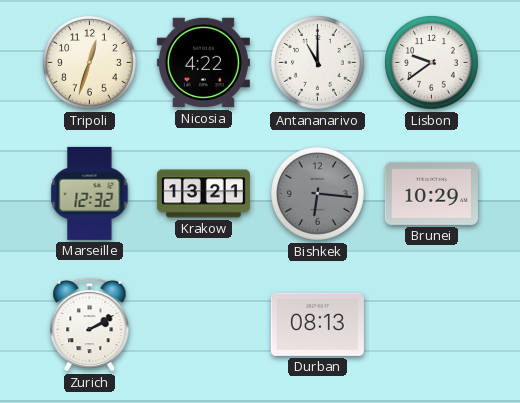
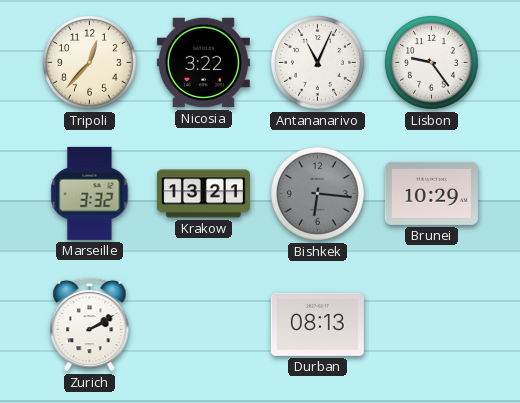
Tripoli: 12:33 -> 12:37
Nicosia: 4:22 -> 3:22
Antananarivo: 11:00 -> 11:04
Lisbon: 9:39 -> 9:24
Marseille: 12:32 -> 3:32
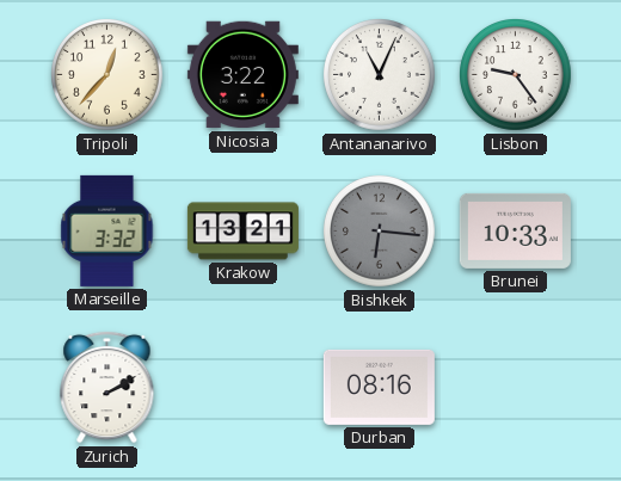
Brunei: 10:29 -> 10:33
Durban: 08:13 -> 08:16
